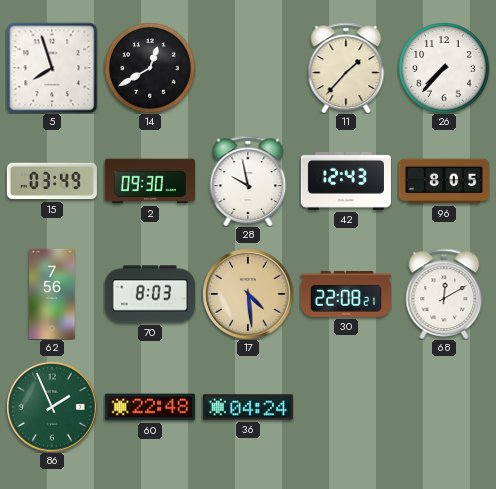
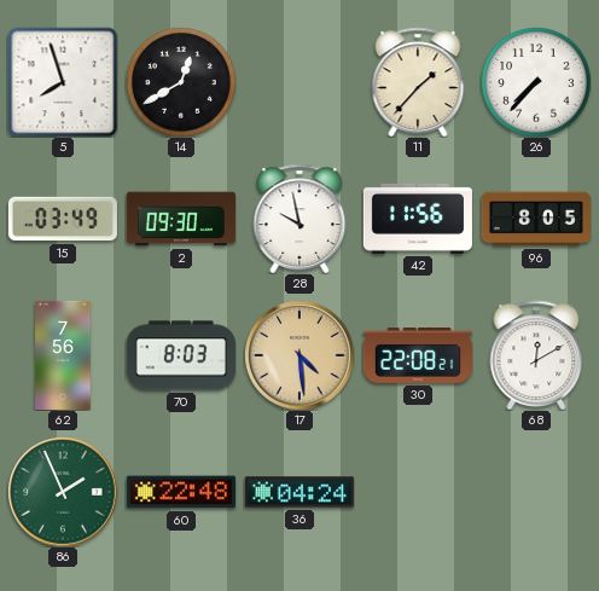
42: 12:43 -> 11:56
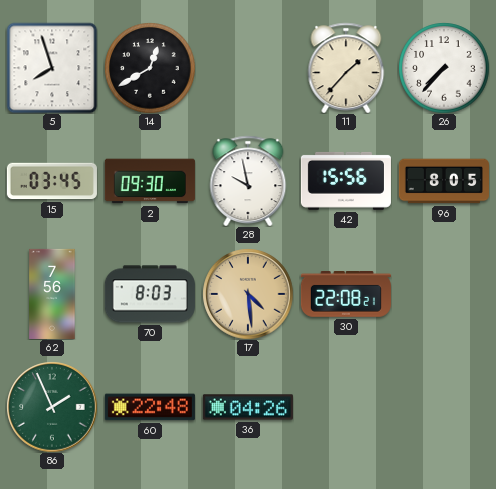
15: 03:49 -> 03:45
42: 11:56 -> 15:56
68: 12:10 -> none
36: 04:24 -> 04:26
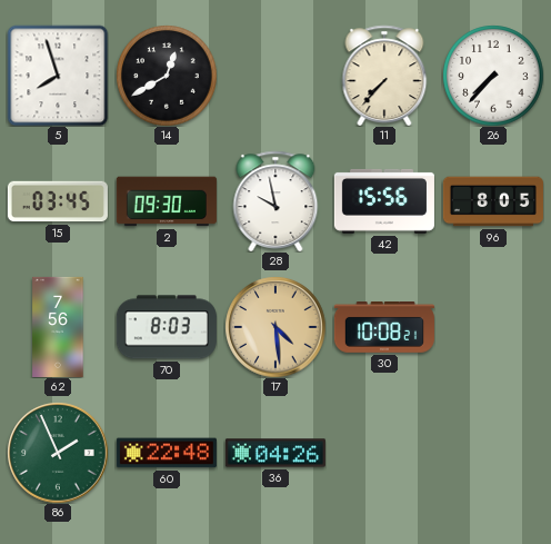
11: 1:37 -> 7:37
30: 22:08 -> 10:08
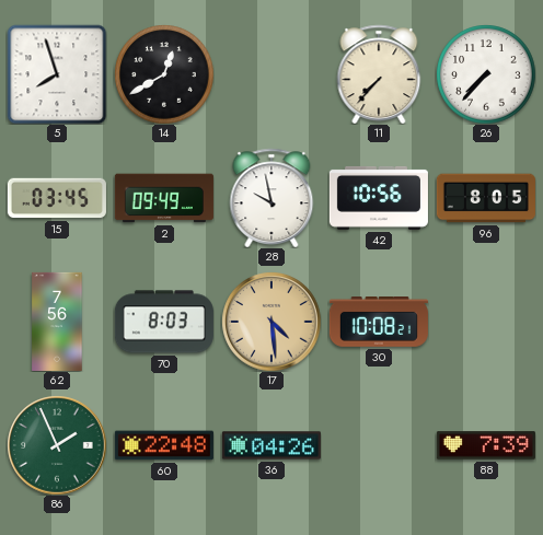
2: 09:30 -> 09:49
42: 15:56 -> 10:56
88: none -> 7:39
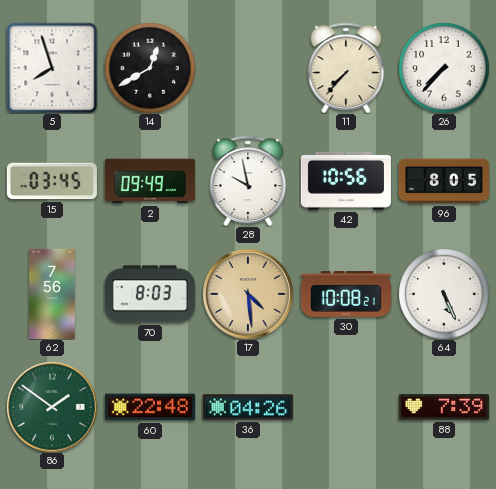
64: none -> 5:26
86: 1:56 -> 1:51
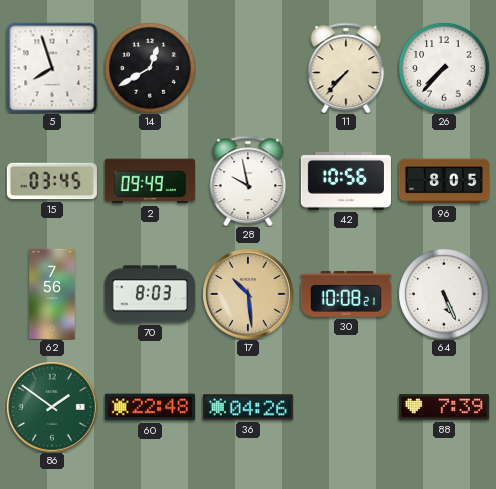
17: 4:29 -> 10:29
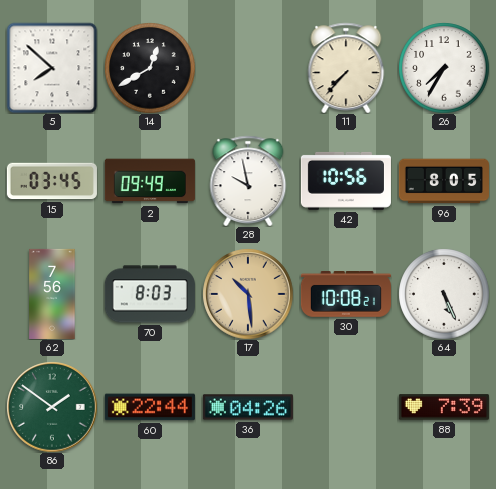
5: 7:57 -> 7:52
26: 7:37 -> 7:35
60: 22:48 -> 22:44
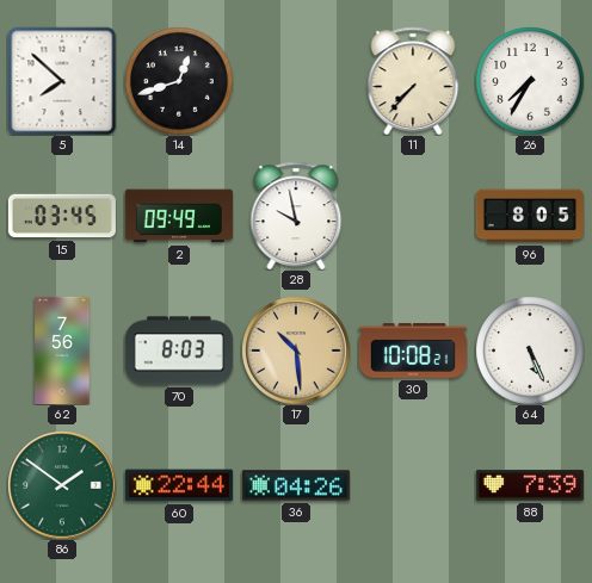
14: 12:40 -> 12:42
42: 10:56 -> none
